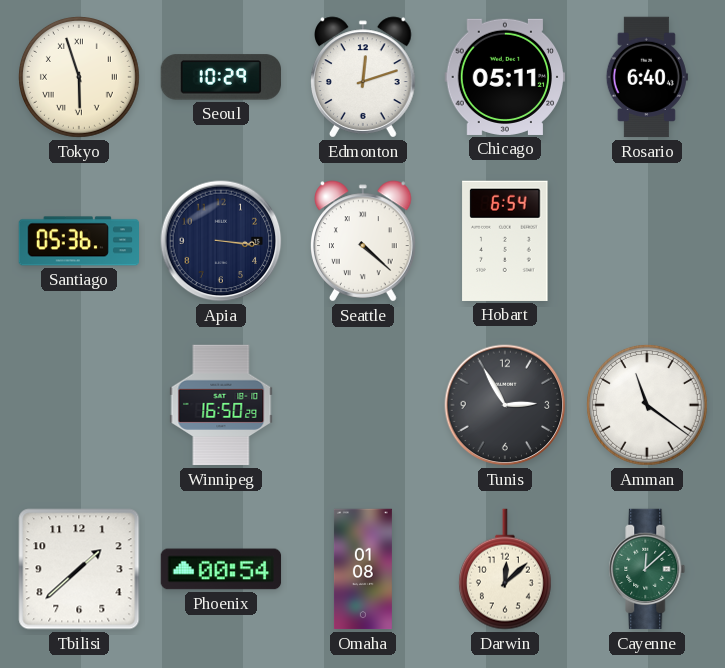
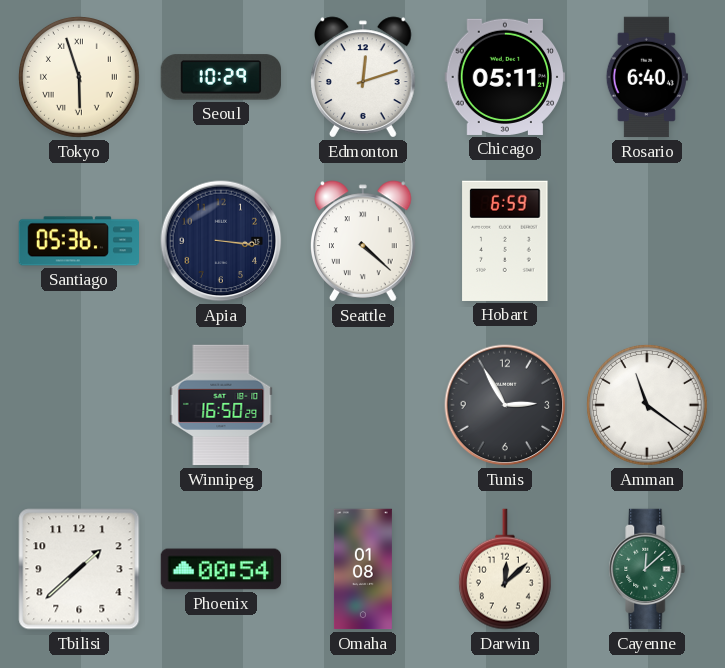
Hobart: 6:54 -> 6:59
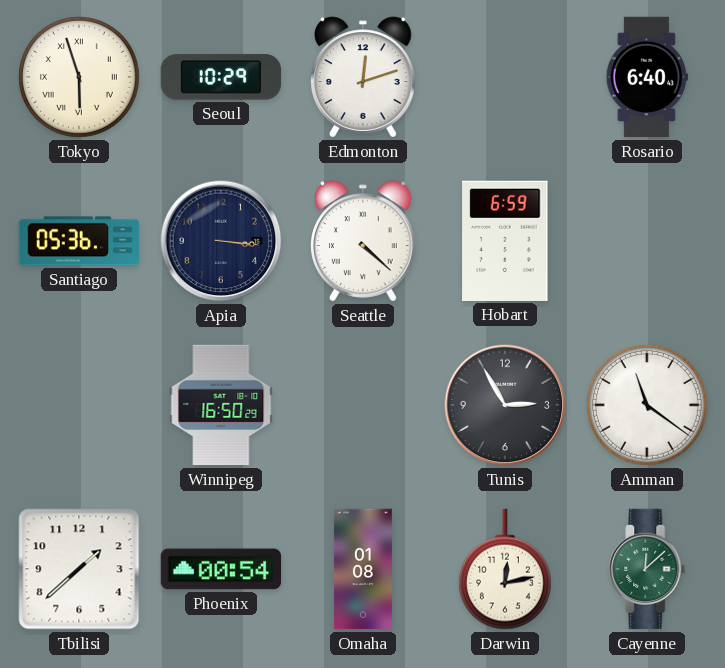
Chicago: 05:11 -> none
Darwin: 12:08 -> 12:13
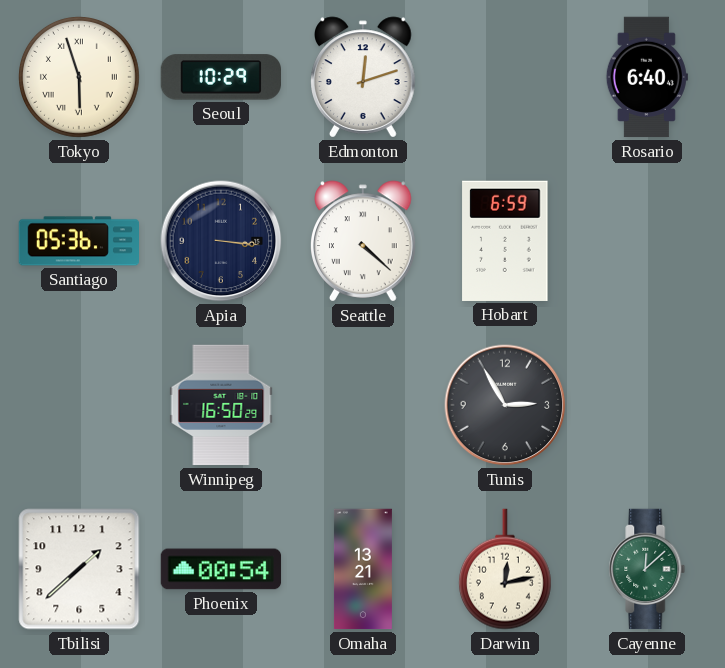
Amman: 11:21 -> none
Omaha: 01:08 -> 13:21
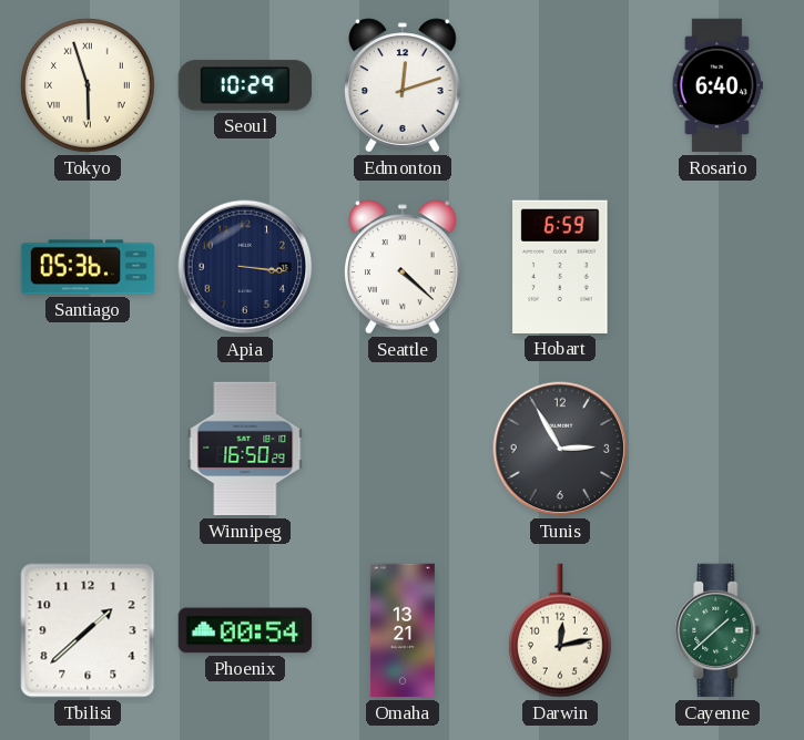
Cayenne: 12:08 -> 1:38
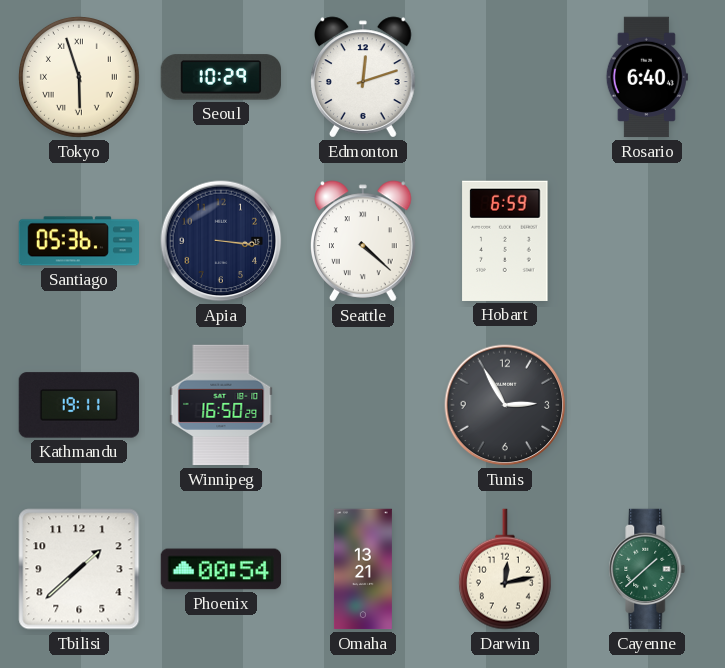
Kathmandu: none -> 19:11
